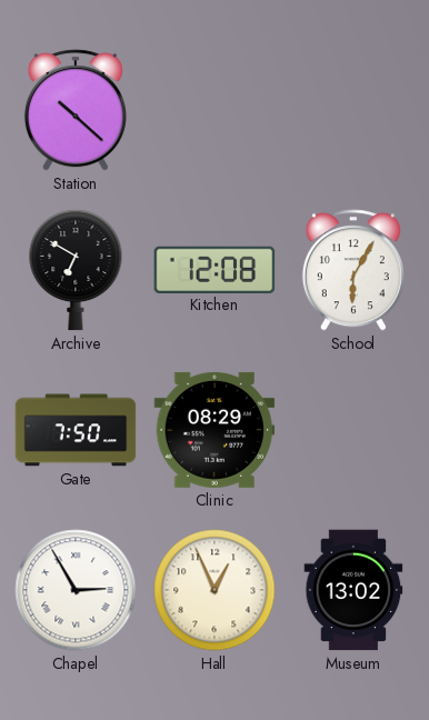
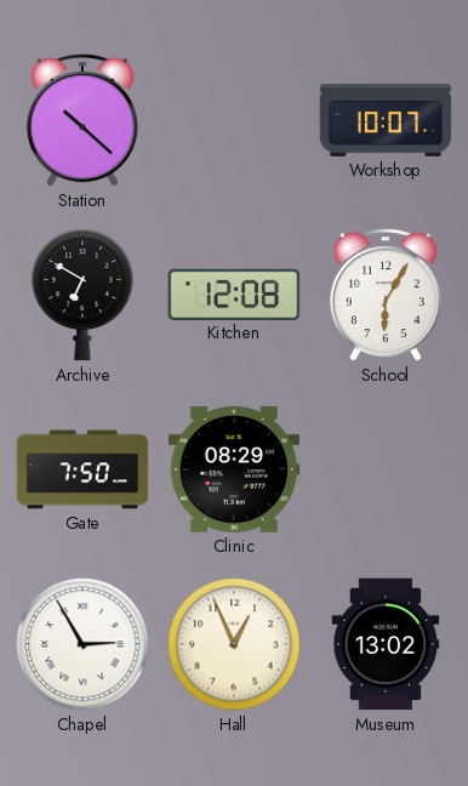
Workshop: none -> 10:07
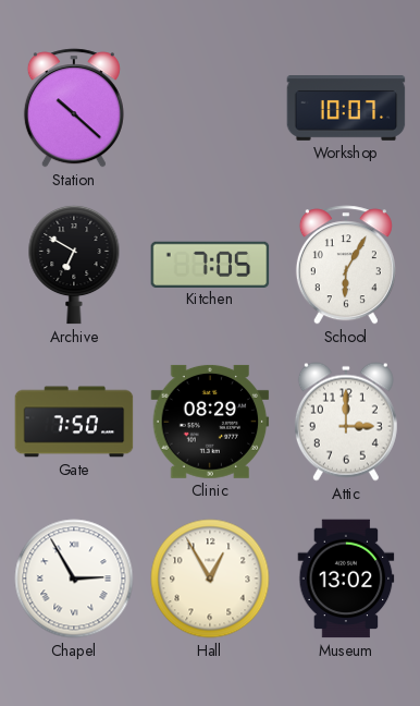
Kitchen: 12:08 -> 7:05
Attic: none -> 3:00
Hall: 12:56 -> 12:55
